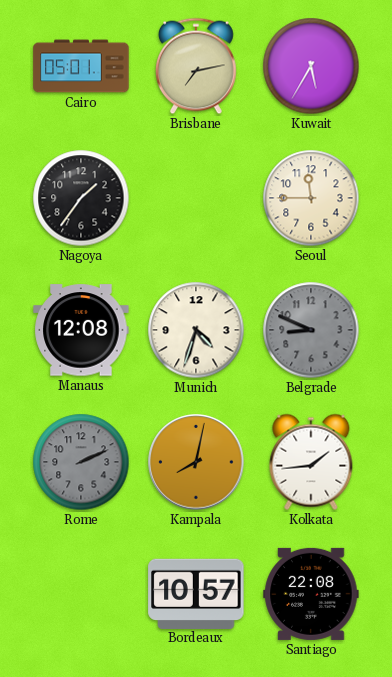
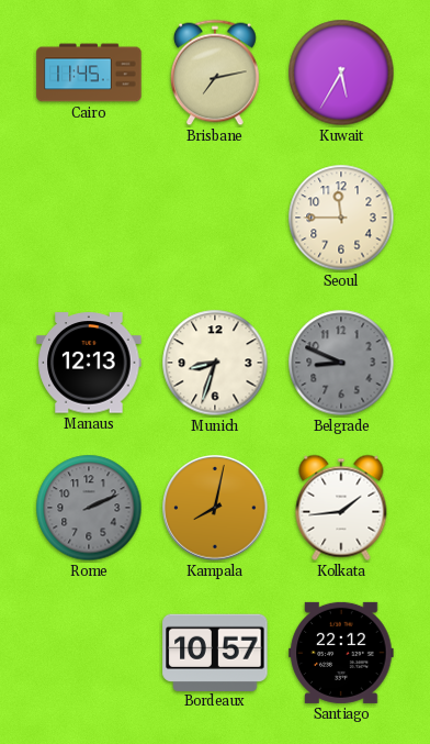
Cairo: 05:01 -> 11:45
Nagoya: 1:36 -> none
Manaus: 12:08 -> 12:13
Munich: 4:33 -> 8:33
Santiago: 22:08 -> 22:12
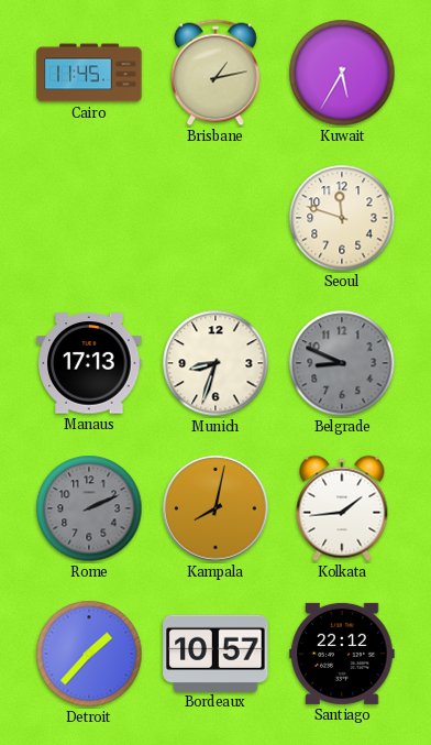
Brisbane: 7:13 -> 1:13
Seoul: 11:45 -> 11:48
Manaus: 12:13 -> 17:13
Detroit: none -> 1:37
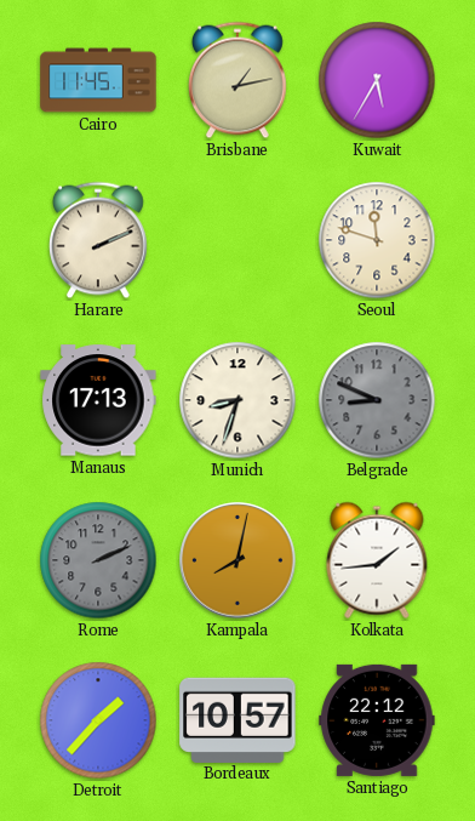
Harare: none -> 2:11
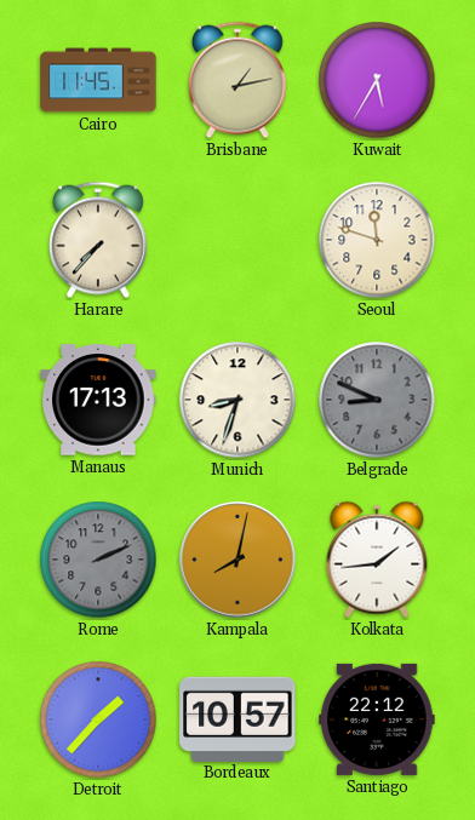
Harare: 2:11 -> 7:37
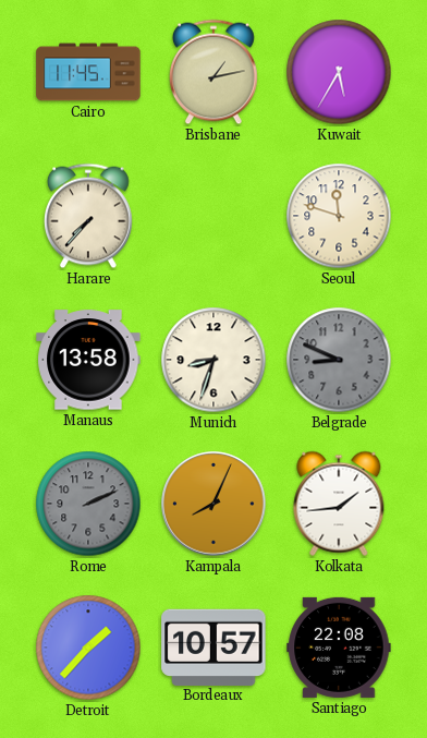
Manaus: 17:13 -> 13:58
Kampala: 8:02 -> 8:04
Santiago: 22:12 -> 22:08
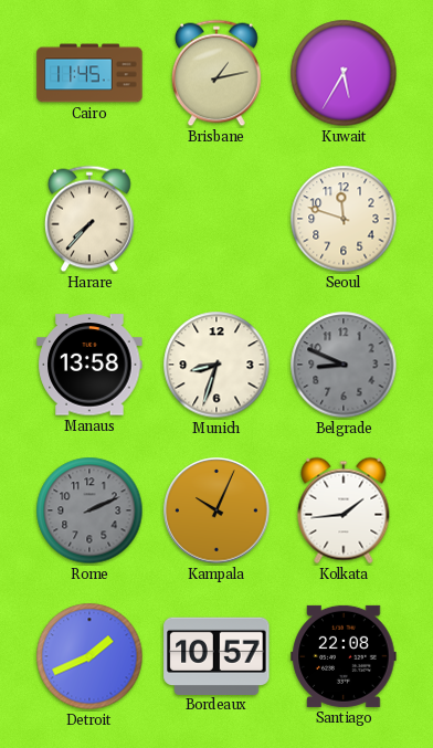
Kampala: 8:04 -> 10:04
Detroit: 1:37 -> 1:41
